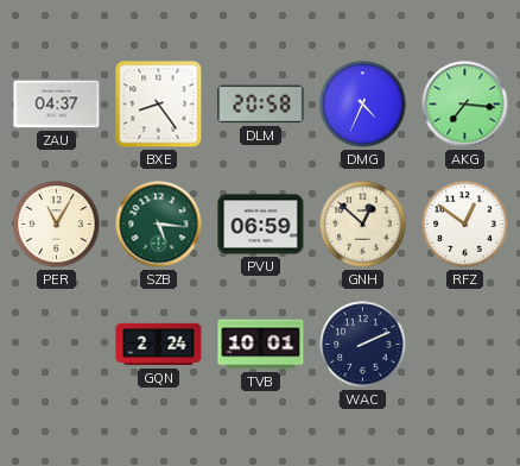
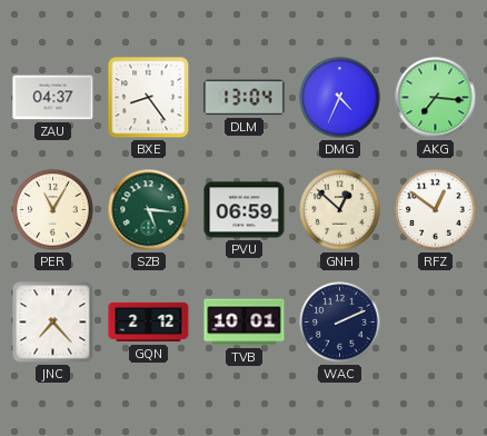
DLM: 20:58 -> 13:04
JNC: none -> 7:23
GQN: 2:24 -> 2:12
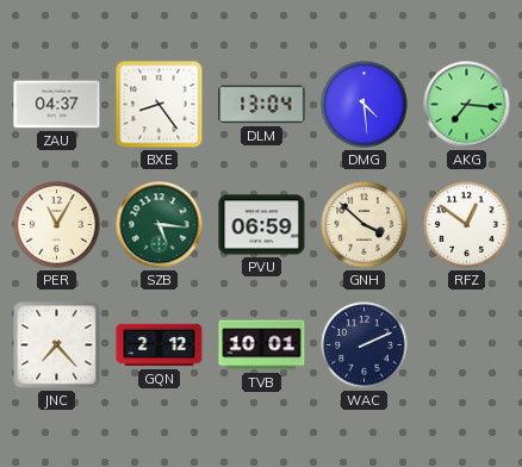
DMG: 4:34 -> 4:29
GNH: 12:52 -> 3:52
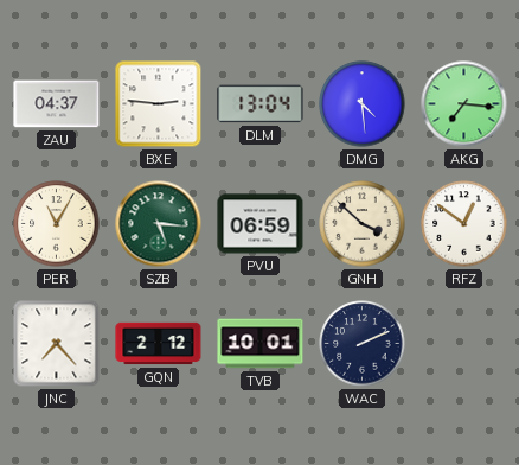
BXE: 8:24 -> 2:46
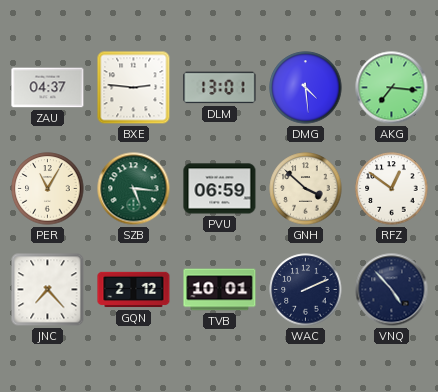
DLM: 13:04 -> 13:01
VNQ: none -> 4:53
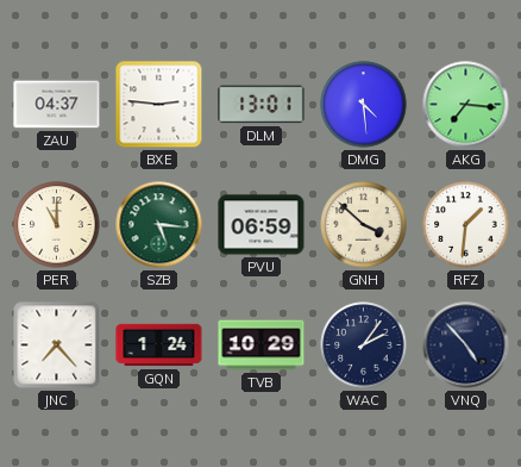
PER: 11:05 -> 11:00
RFZ: 12:51 -> 1:31
GQN: 2:12 -> 1:24
TVB: 10:01 -> 10:29
WAC: 2:11 -> 2:06
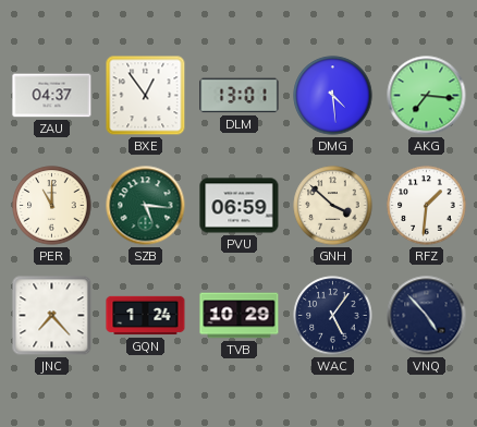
BXE: 2:46 -> 12:54
WAC: 2:06 -> 5:06
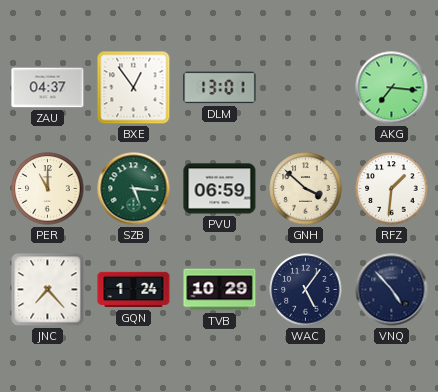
DMG: 4:29 -> none
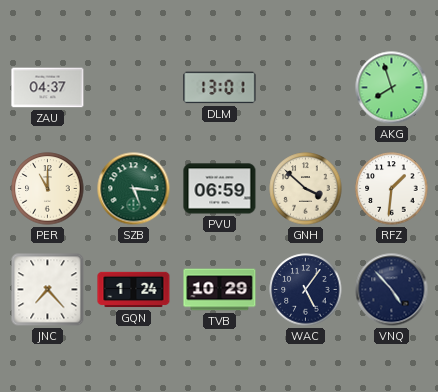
BXE: 12:54 -> none
AKG: 7:16 -> 7:57
